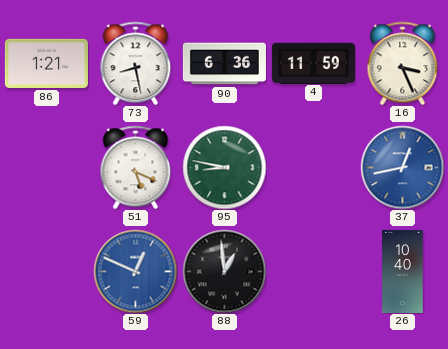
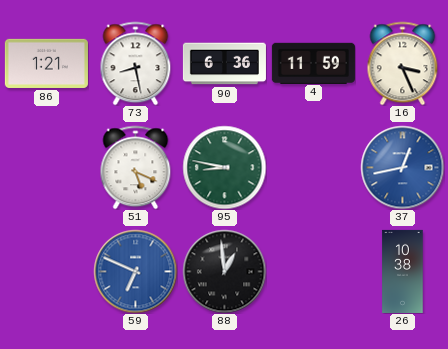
59: 12:49 -> 6:49
26: 10:40 -> 10:38
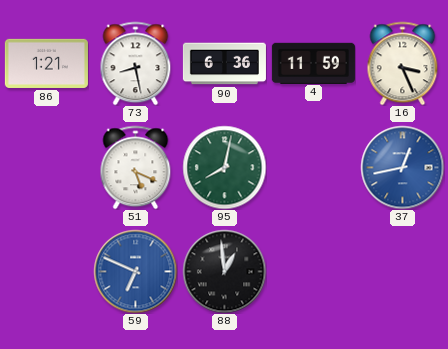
95: 8:47 -> 8:02
26: 10:38 -> none
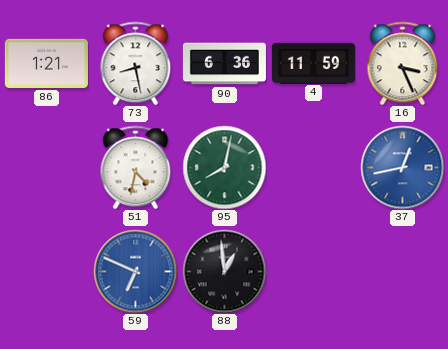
51: 5:19 -> 4:32
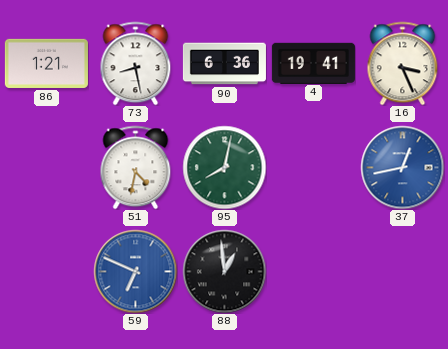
4: 11:59 -> 19:41
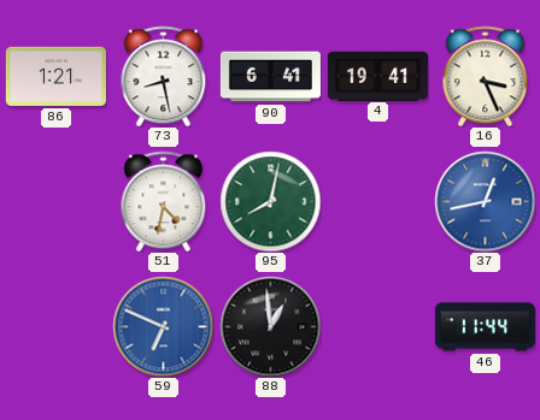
90: 6:36 -> 6:41
46: none -> 11:44
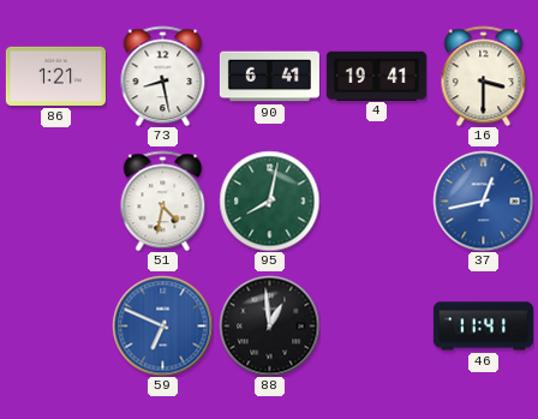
16: 3:26 -> 3:30
46: 11:44 -> 11:41
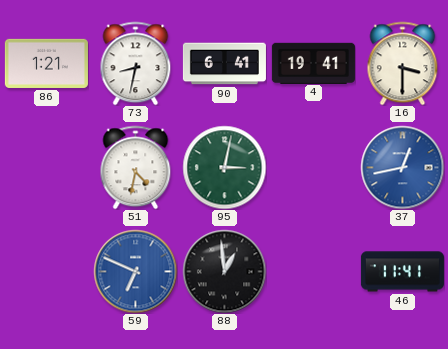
73: 8:28 -> 8:32
95: 8:02 -> 3:02
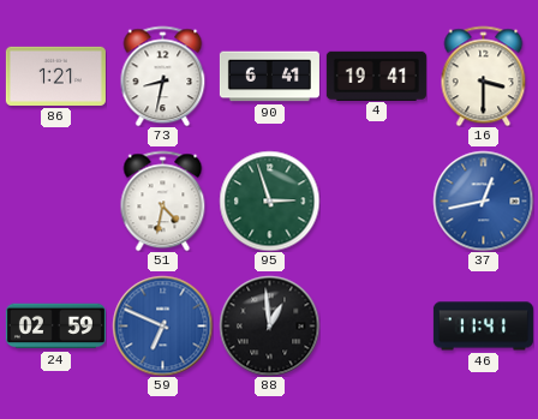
95: 3:02 -> 2:57
24: none -> 02:59
